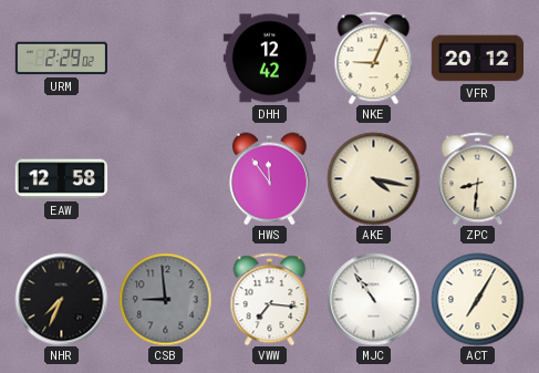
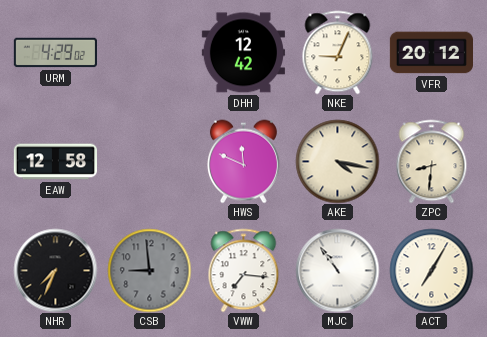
URM: 2:29 -> 4:29
HWS: 11:54 -> 11:49
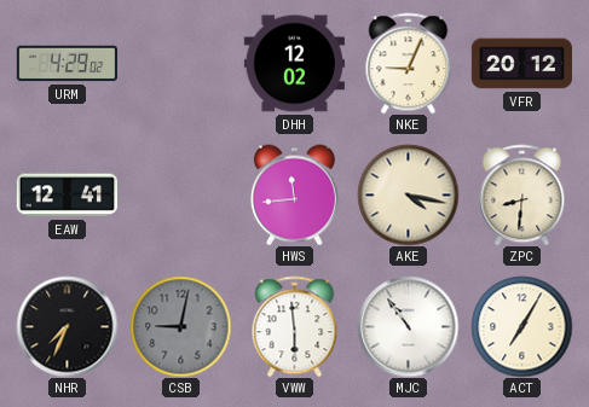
DHH: 12:42 -> 12:02
EAW: 12:58 -> 12:41
HWS: 11:49 -> 11:44
CSB: 8:59 -> 9:02
VWW: 7:16 -> 5:59
